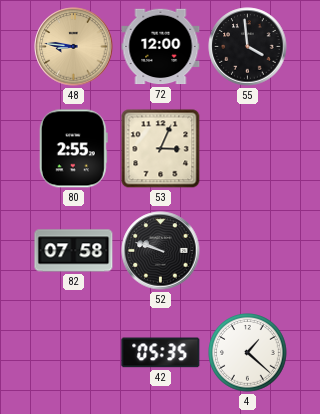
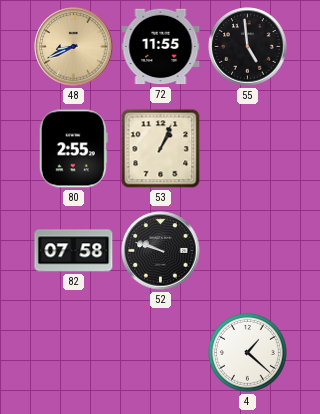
48: 8:46 -> 8:41
72: 12:00 -> 11:55
55: 3:59 -> 4:59
53: 3:04 -> 1:04
42: 05:35 -> none
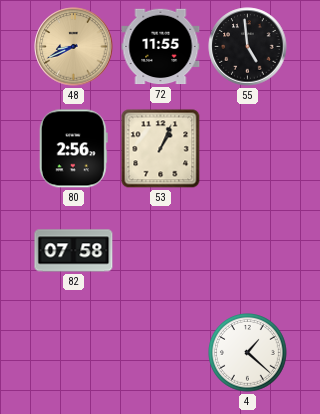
80: 2:55 -> 2:56
52: 9:48 -> none
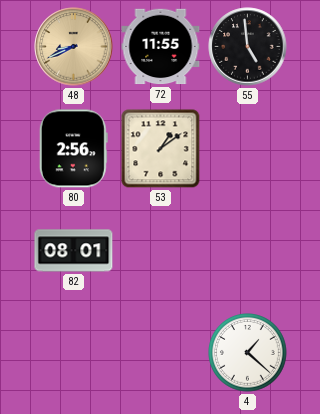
53: 1:04 -> 1:09
82: 07:58 -> 08:01
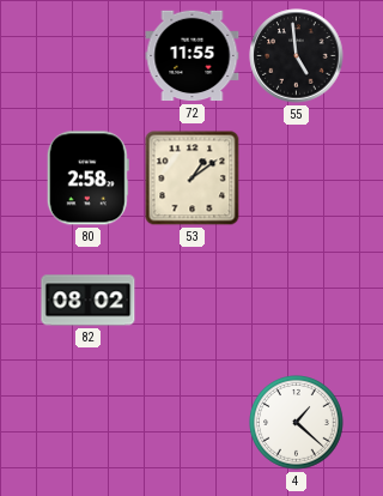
48: 8:41 -> none
80: 2:56 -> 2:58
82: 08:01 -> 08:02
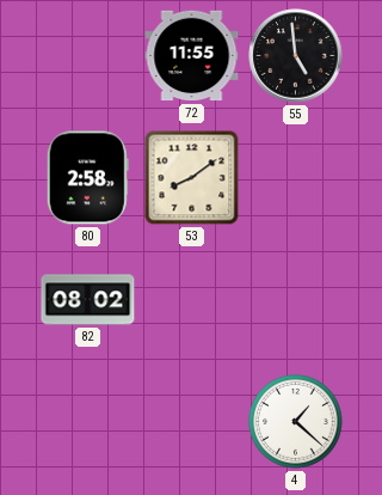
53: 1:09 -> 8:09
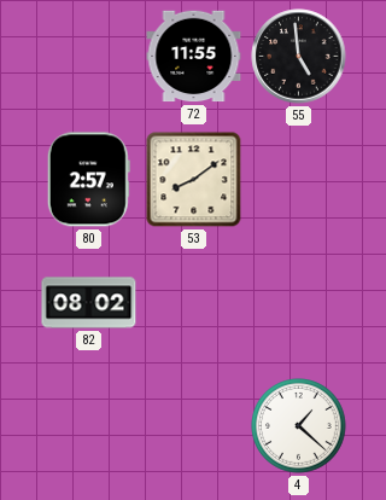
80: 2:58 -> 2:57
